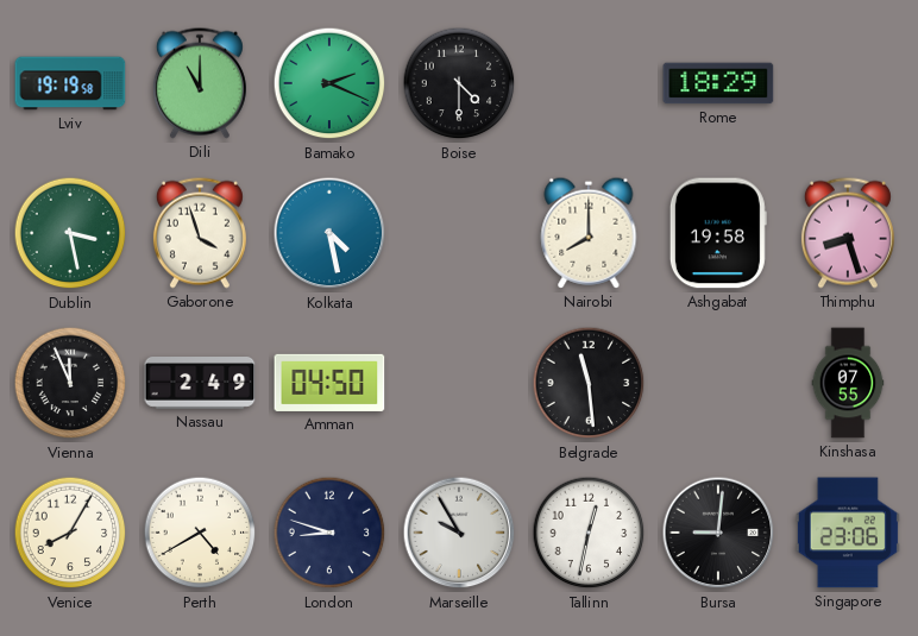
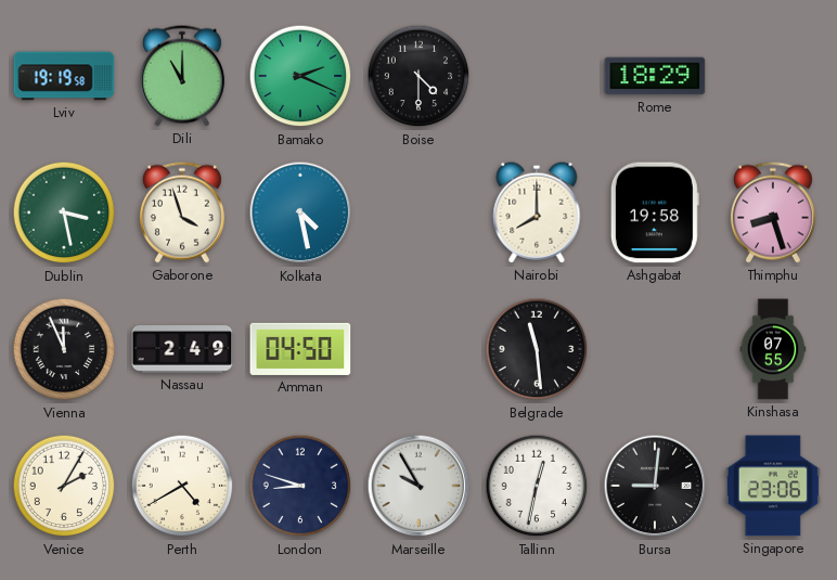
Venice: 8:05 -> 2:05
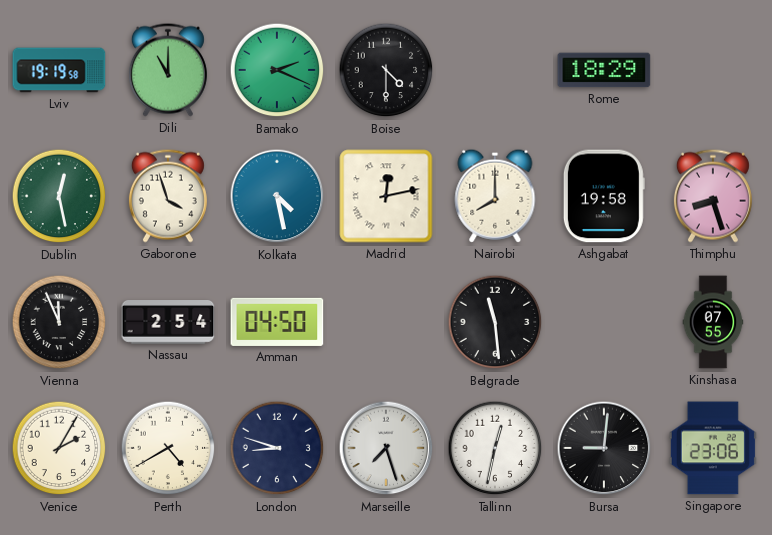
Dublin: 3:28 -> 12:28
Madrid: none -> 12:13
Nassau: 2:49 -> 2:54
Marseille: 9:55 -> 7:27
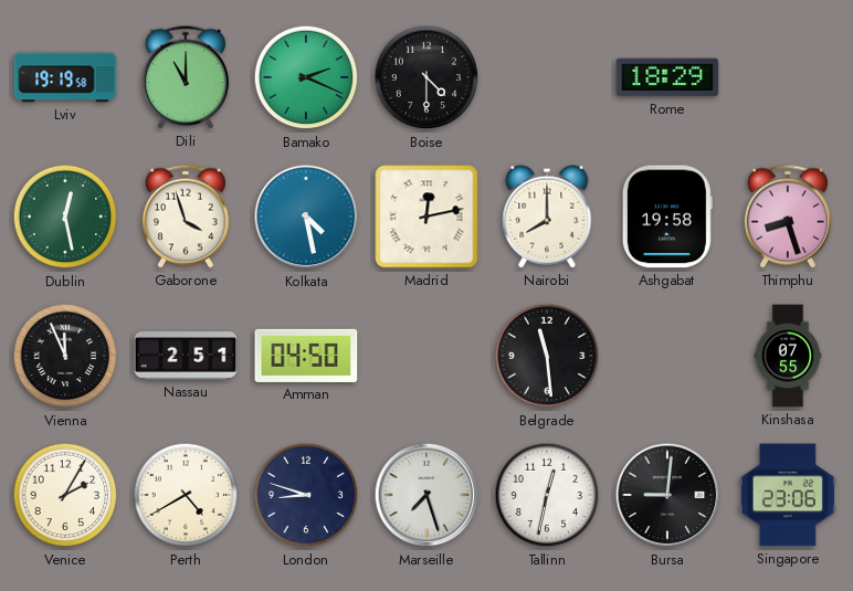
Nassau: 2:54 -> 2:51
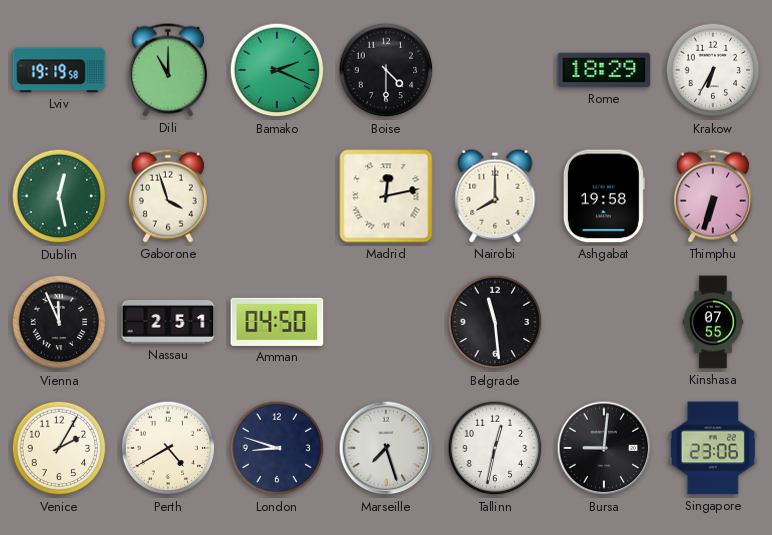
Krakow: none -> 6:35
Kolkata: 4:28 -> none
Thimphu: 8:27 -> 6:33
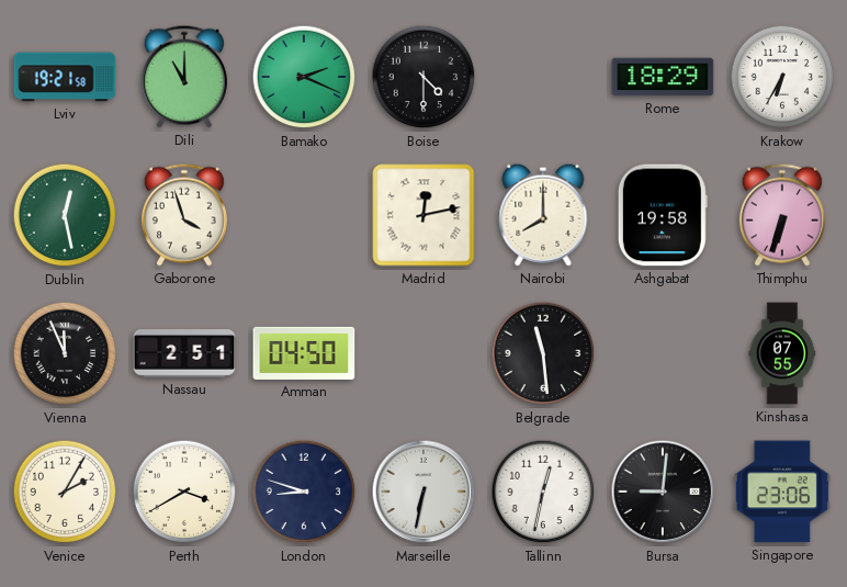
Lviv: 19:19 -> 19:21
Perth: 4:40 -> 3:40
Marseille: 7:27 -> 6:32
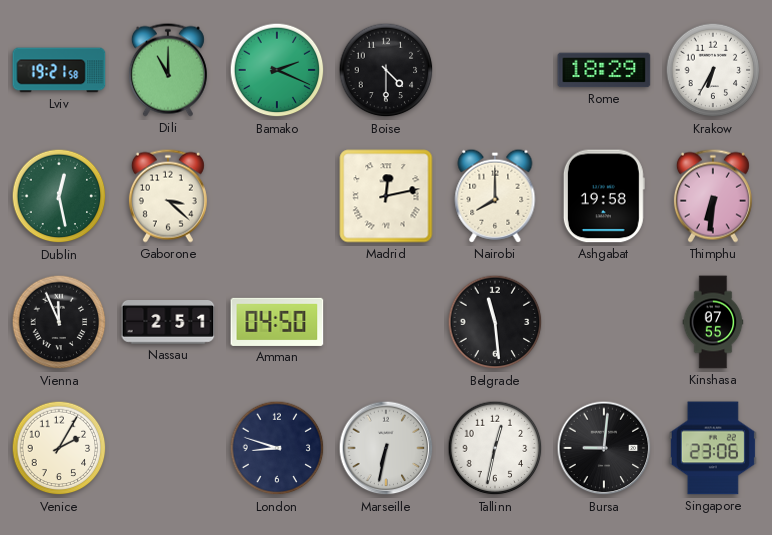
Gaborone: 3:57 -> 3:22
Thimphu: 6:33 -> 6:31
Perth: 3:40 -> none
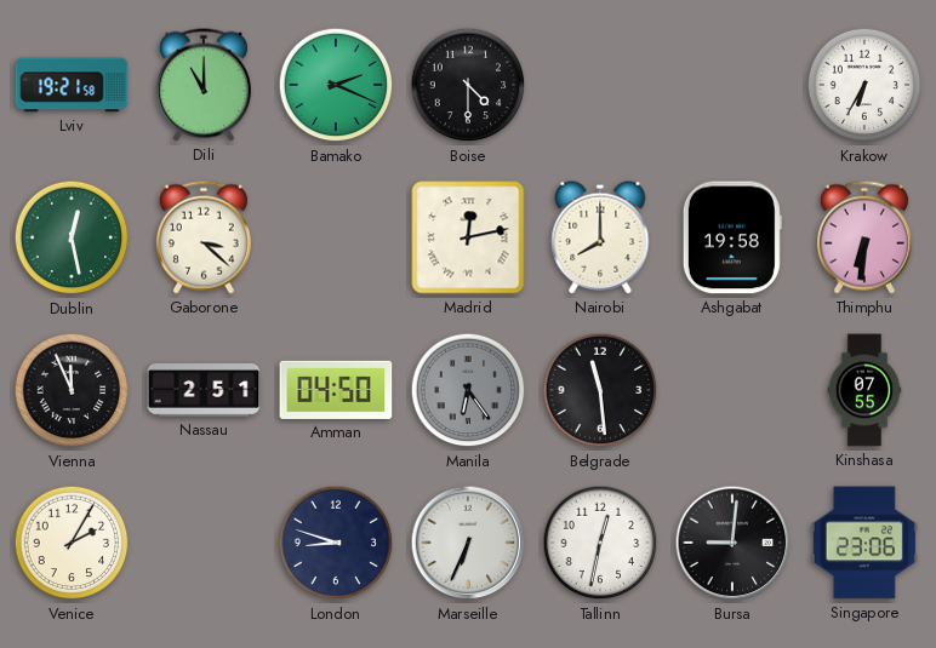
Rome: 18:29 -> none
Manila: none -> 6:24
Marseille: 6:32 -> 6:34
